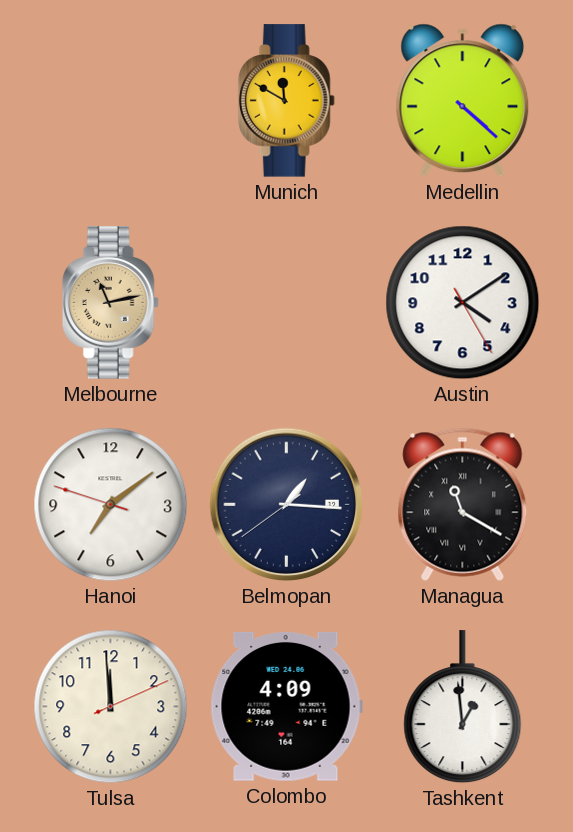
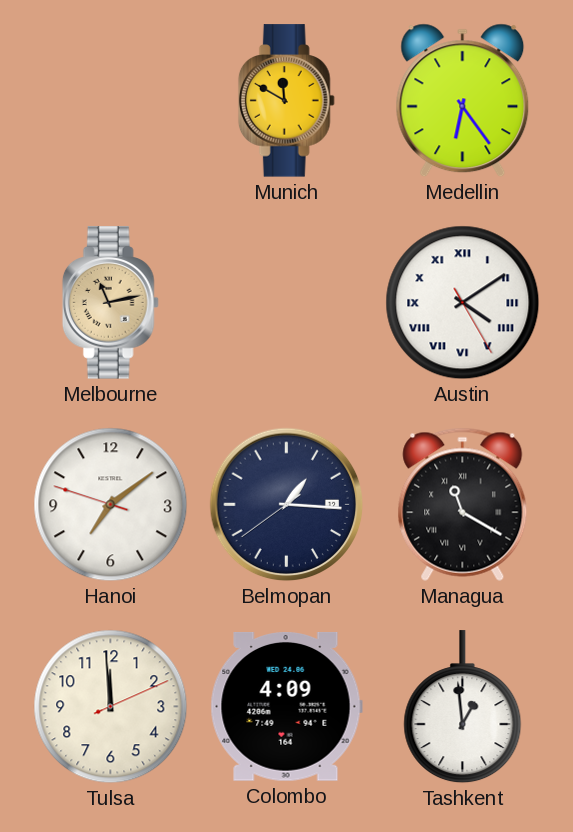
Medellin: 4:22 -> 6:24
Austin numerals: Arabic -> Roman
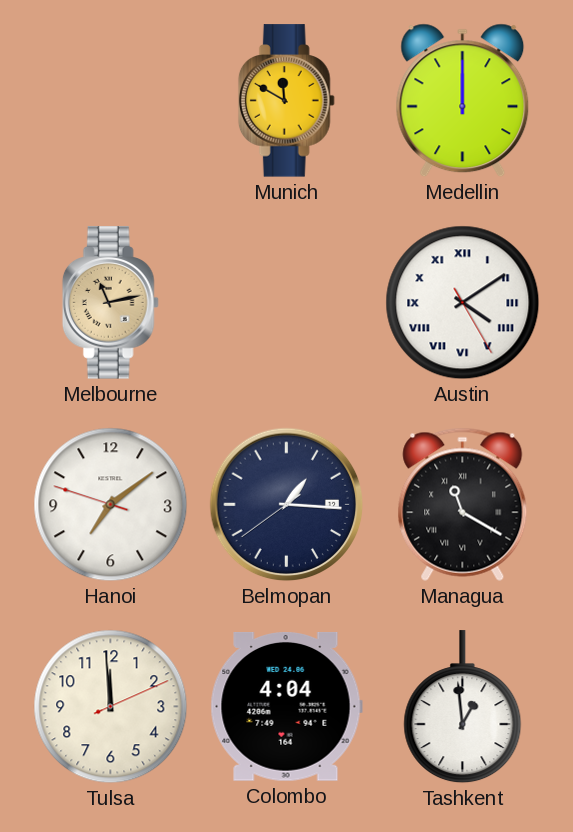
Medellin: 6:24 -> 12:00
Colombo: 4:09 -> 4:04
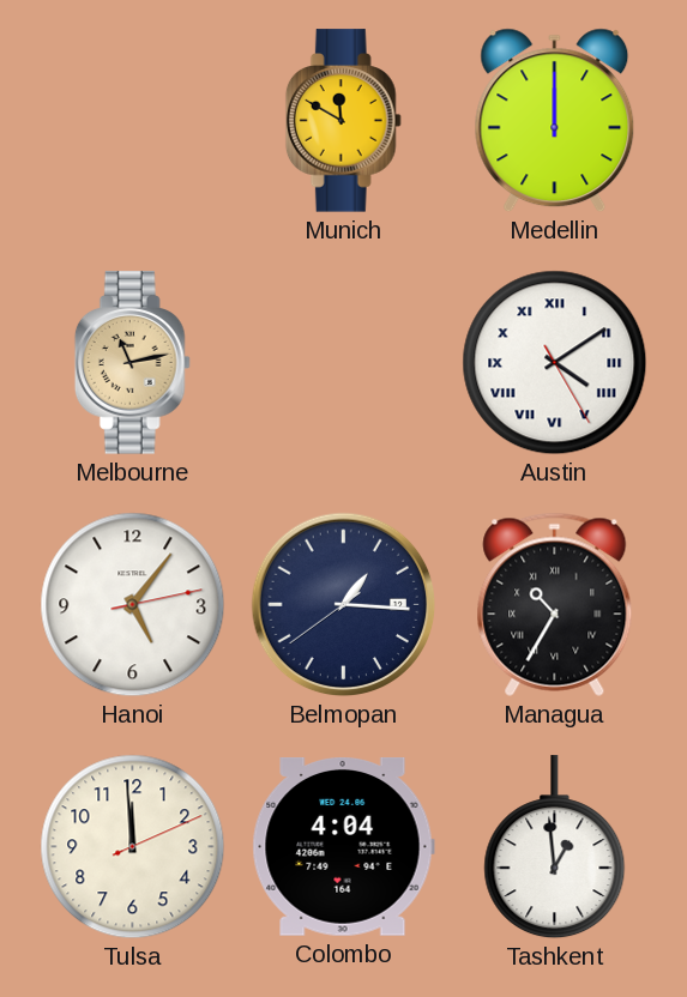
Hanoi: 7:08 -> 5:06
Managua: 11:20 -> 10:35
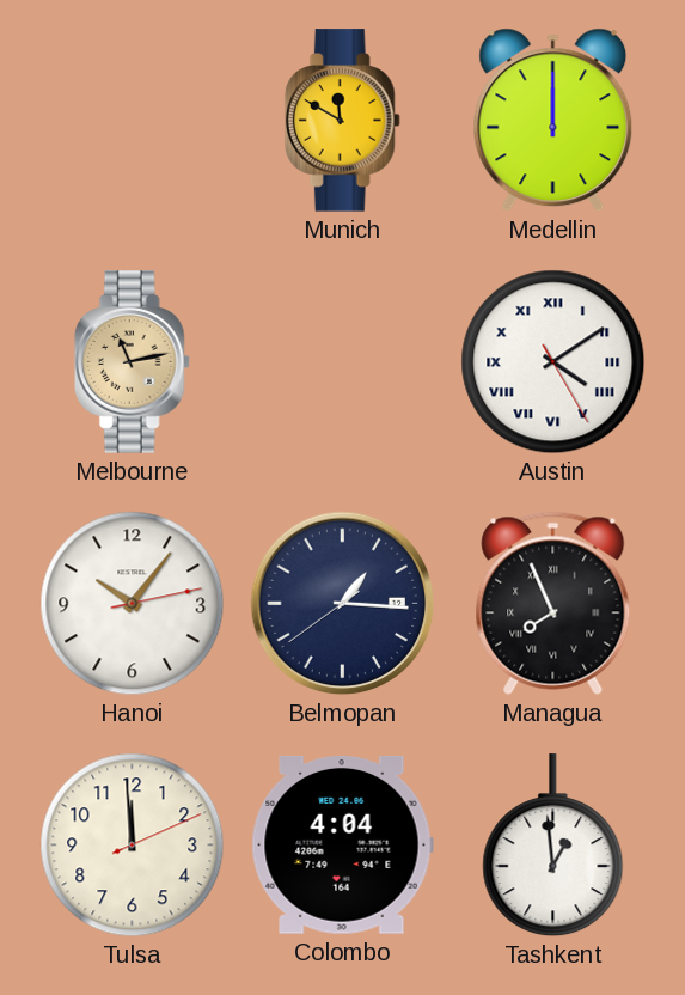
Hanoi: 5:06 -> 10:06
Managua: 10:35 -> 7:56
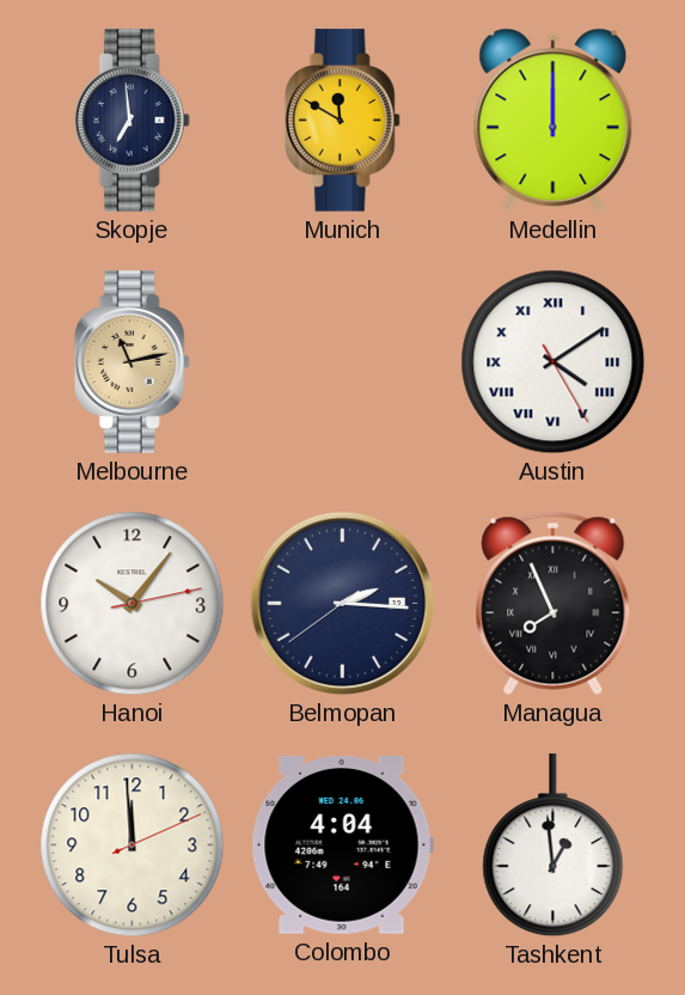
Skopje: none -> 6:59
Belmopan: 1:15 -> 2:15
